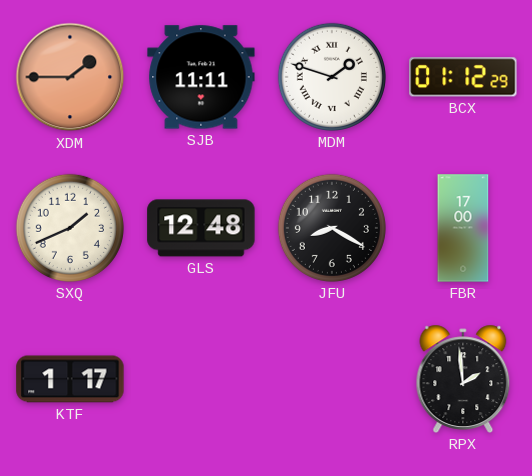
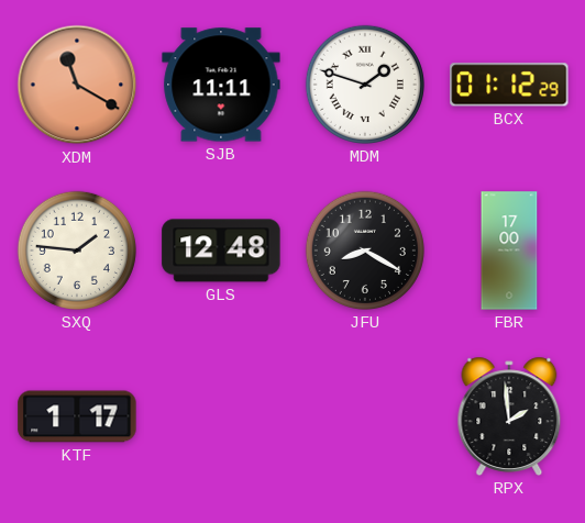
XDM: 1:45 -> 11:20
SXQ: 1:41 -> 1:46
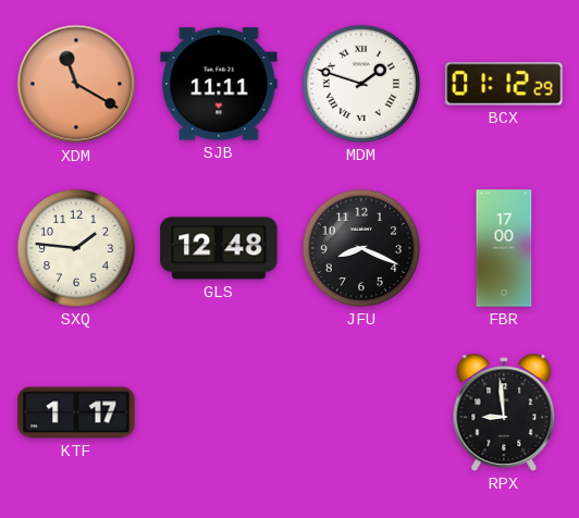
JFU: 8:20 -> 8:19
RPX: 1:59 -> 8:59
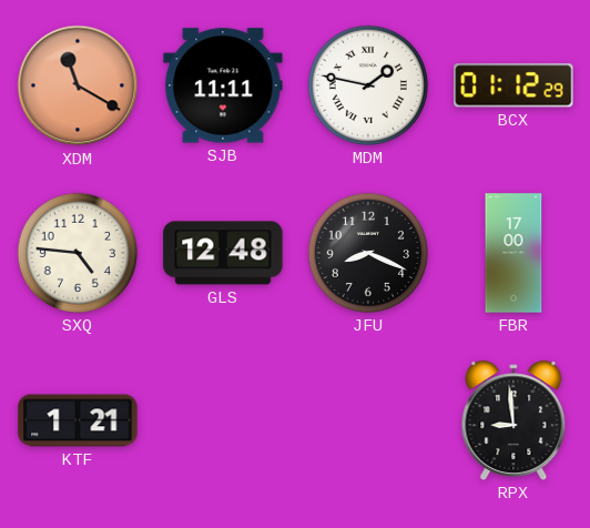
MDM: 1:48 -> 1:47
SXQ: 1:46 -> 4:46
KTF: 1:17 -> 1:21
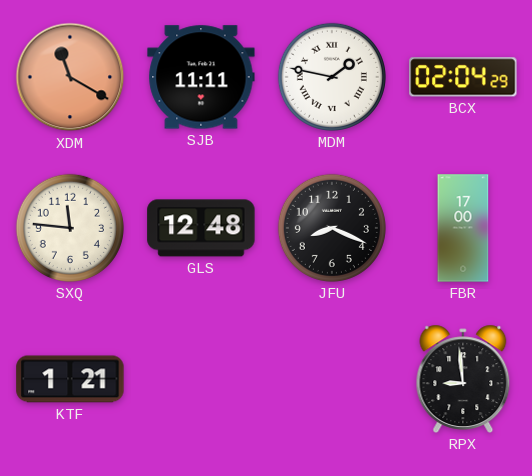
BCX: 01:12 -> 02:04
SXQ: 4:46 -> 11:46
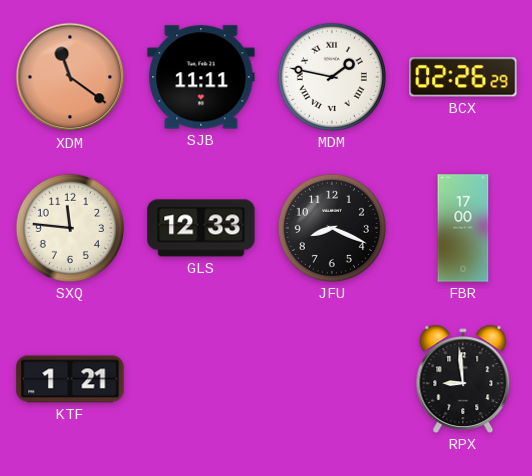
XDM: 11:20 -> 11:21
BCX: 02:04 -> 02:26
GLS: 12:48 -> 12:33
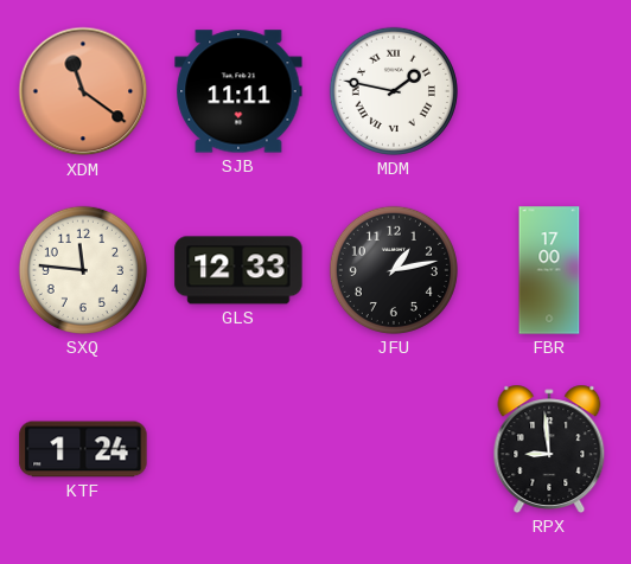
BCX: 02:26 -> none
JFU: 8:19 -> 1:13
KTF: 1:21 -> 1:24
